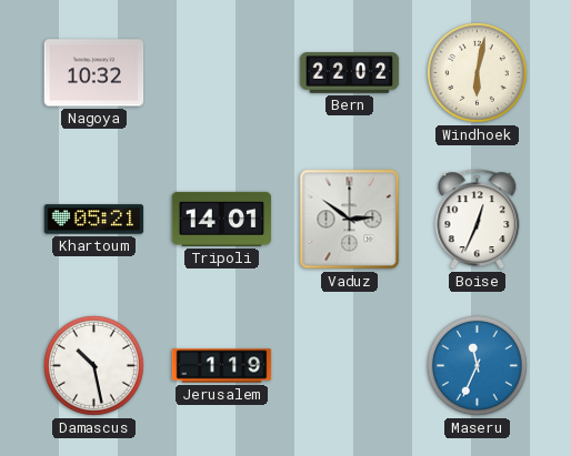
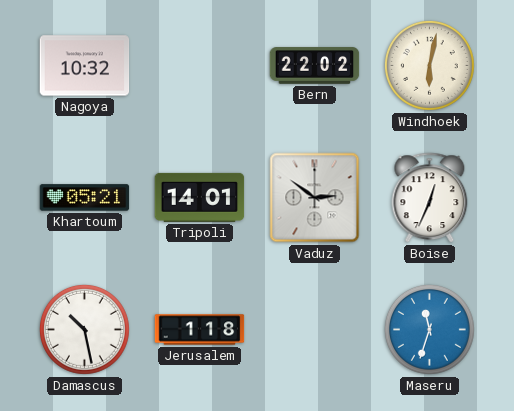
Jerusalem: 1:19 -> 1:18
Maseru: 11:34 -> 11:33
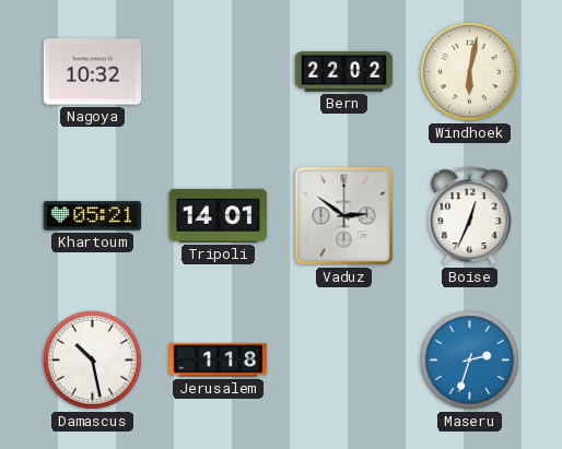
Maseru: 11:33 -> 2:33
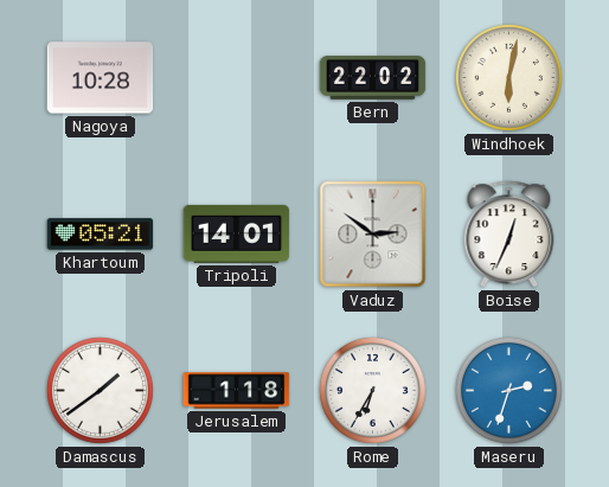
Nagoya: 10:32 -> 10:28
Damascus: 10:28 -> 1:39
Rome: none -> 6:35
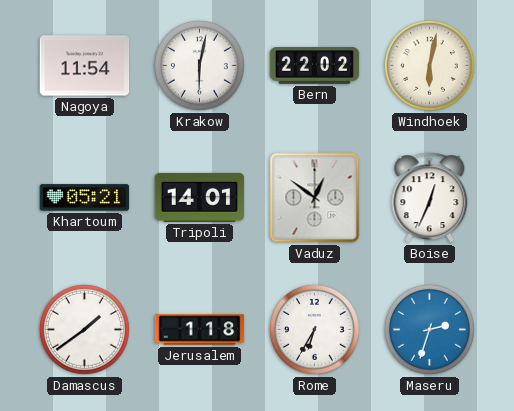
Nagoya: 10:28 -> 11:54
Krakow: none -> 6:02
Vaduz: 2:51 -> 12:51
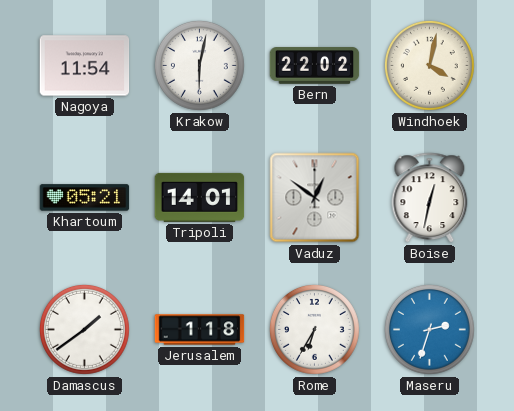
Windhoek: 6:02 -> 4:02
Boise: 12:34 -> 12:32
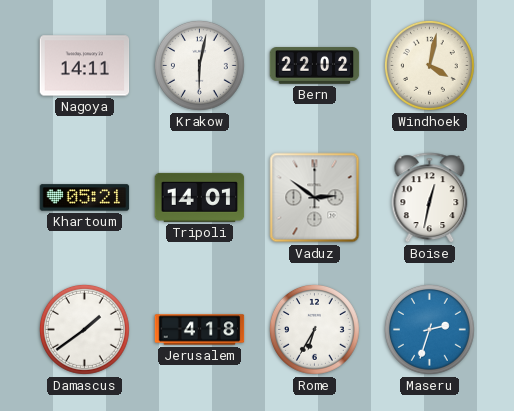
Nagoya: 11:54 -> 14:11
Vaduz: 12:51 -> 2:51
Jerusalem: 1:18 -> 4:18
